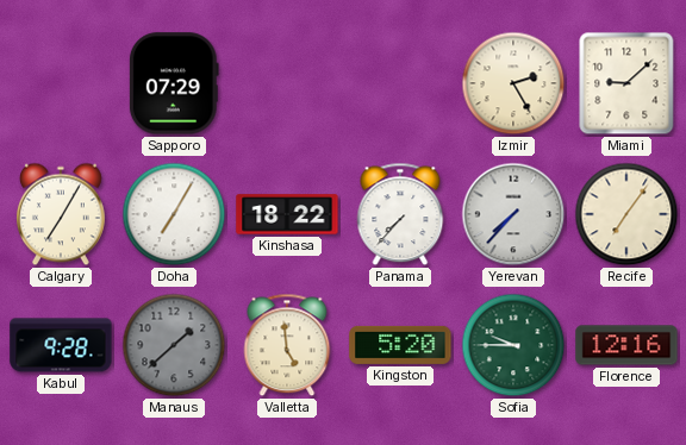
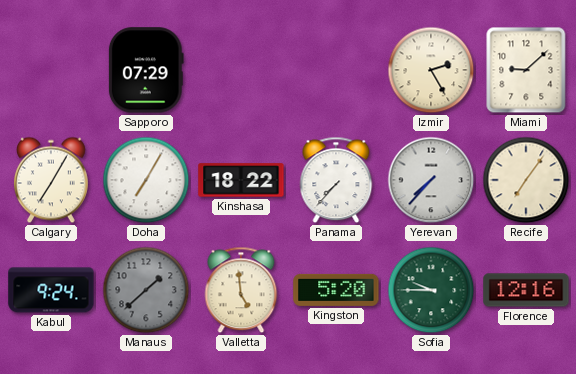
Kabul: 9:28 -> 9:24
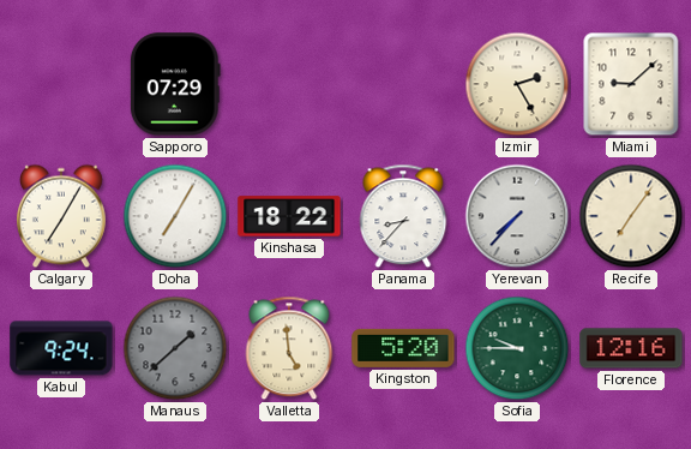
Panama: 7:37 -> 8:37
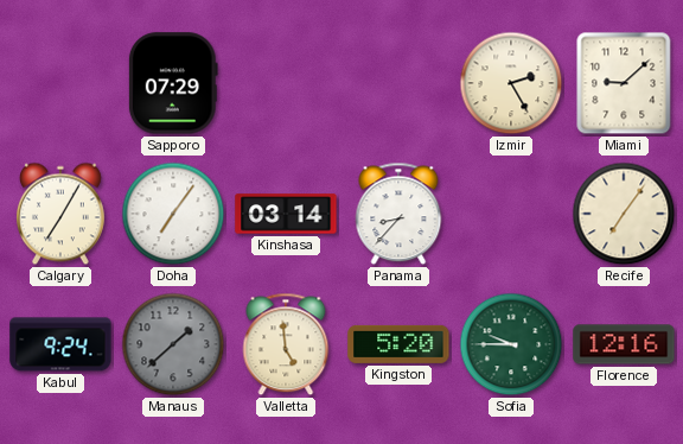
Doha: 7:05 -> 7:06
Kinshasa: 18:22 -> 03:14
Yerevan: 7:37 -> none
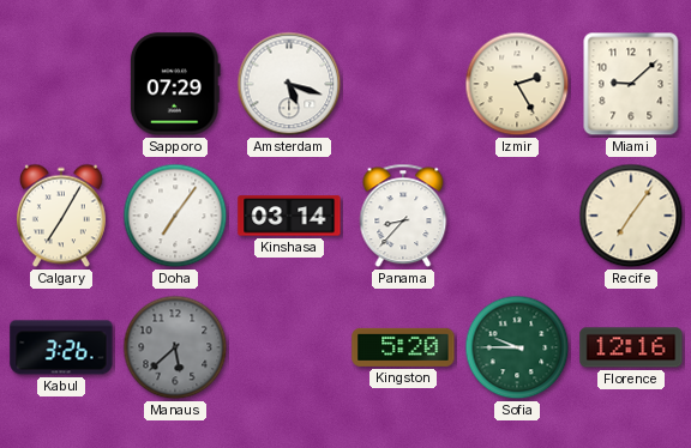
Amsterdam: none -> 5:18
Kabul: 9:24 -> 3:26
Manaus: 1:38 -> 5:38
Valletta: 4:59 -> none
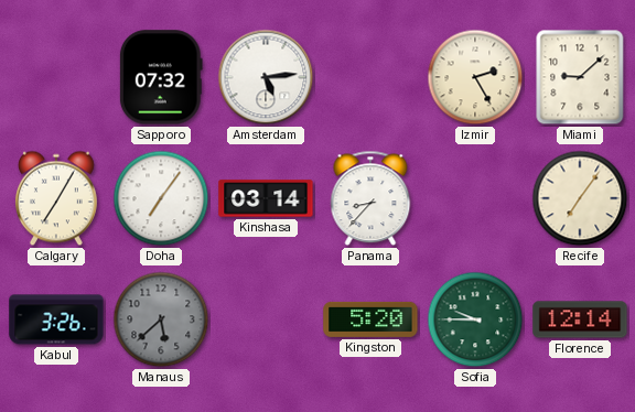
Sapporo: 07:29 -> 07:32
Amsterdam: 5:18 -> 5:14
Florence: 12:16 -> 12:14
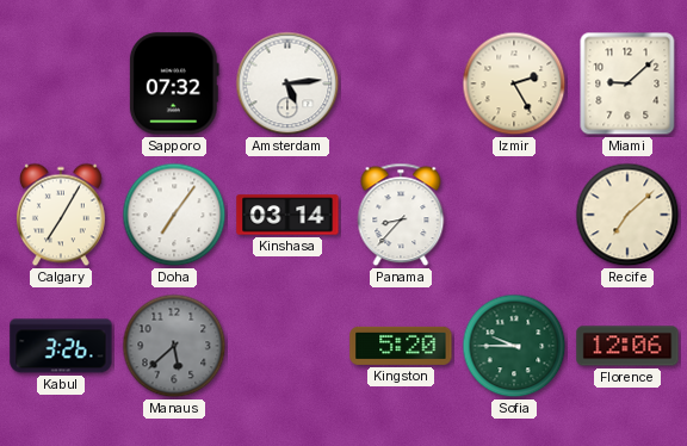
Recife: 7:06 -> 7:08
Florence: 12:14 -> 12:06
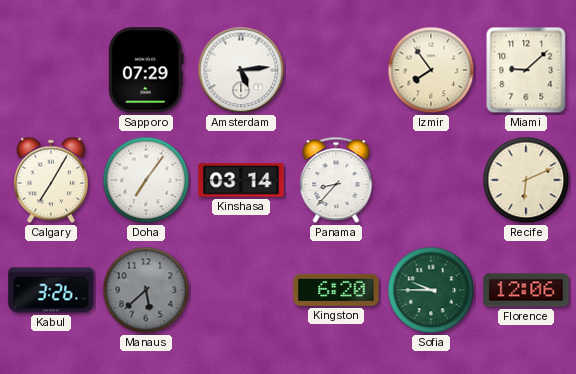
Sapporo: 07:32 -> 07:29
Izmir: 2:25 -> 7:54
Recife: 7:08 -> 6:11
Kingston: 5:20 -> 6:20
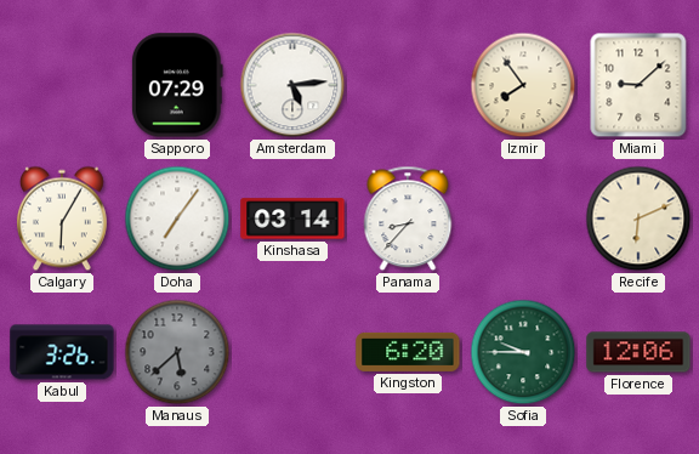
Calgary: 7:05 -> 6:05
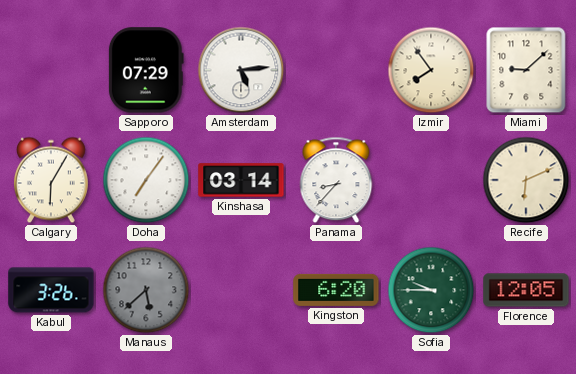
Florence: 12:06 -> 12:05
